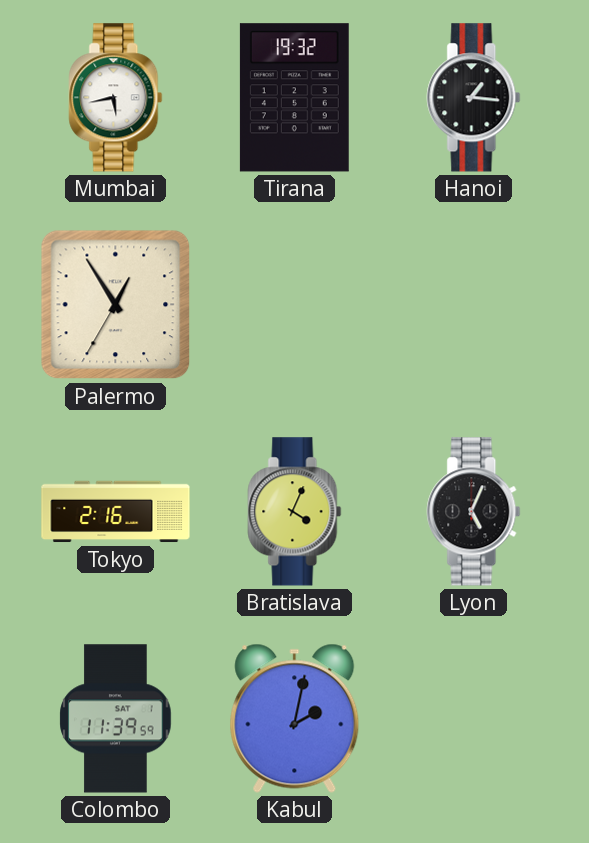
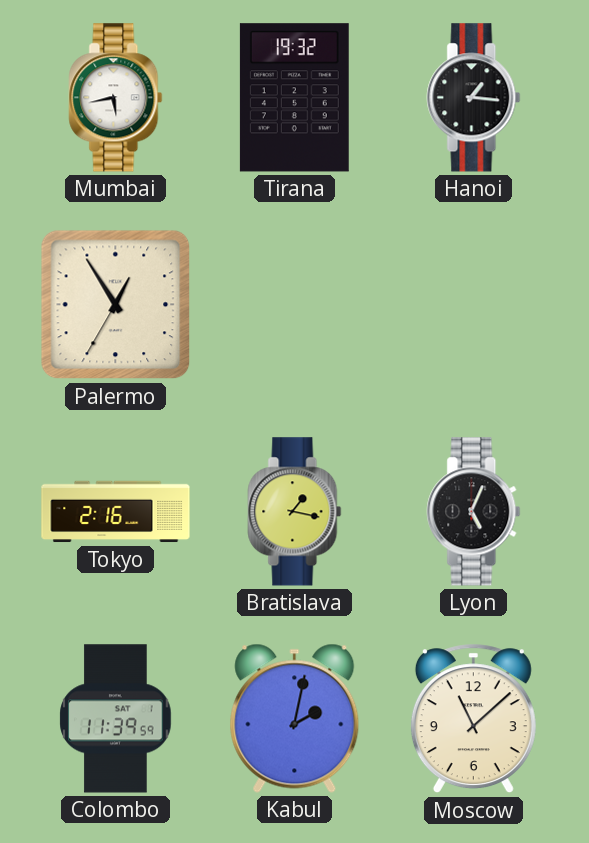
Bratislava: 4:04 -> 1:17
Moscow: none -> 11:08
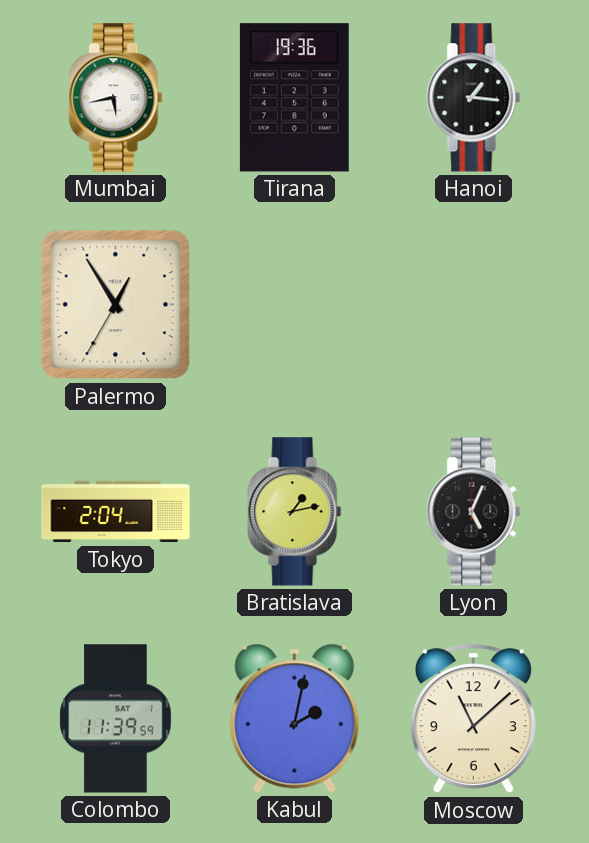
Tirana: 19:32 -> 19:36
Tokyo: 2:16 -> 2:04
Bratislava: 1:17 -> 1:13
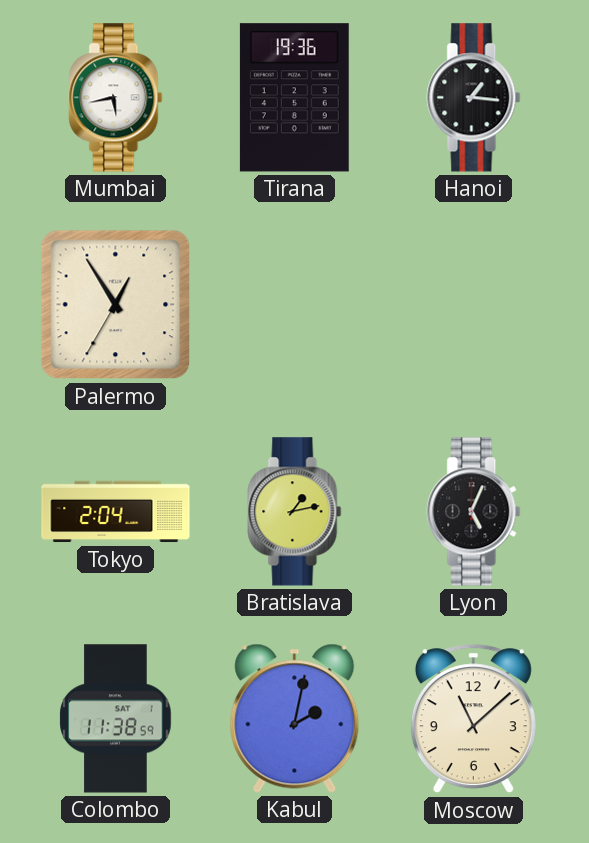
Colombo: 11:39 -> 11:38
